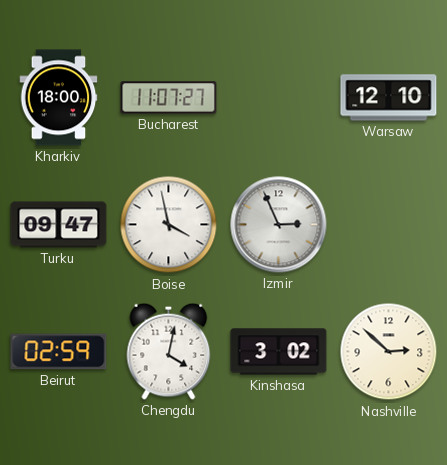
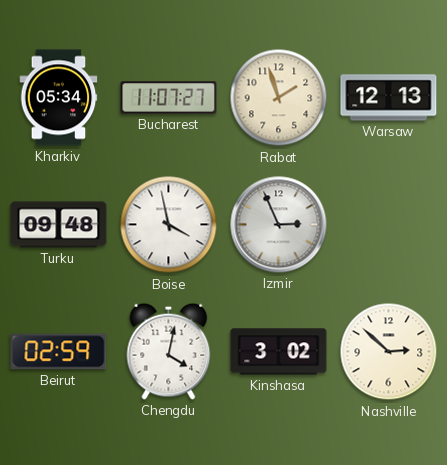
Kharkiv: 18:00 -> 05:34
Rabat: none -> 1:57
Warsaw: 12:10 -> 12:13
Turku: 09:47 -> 09:48
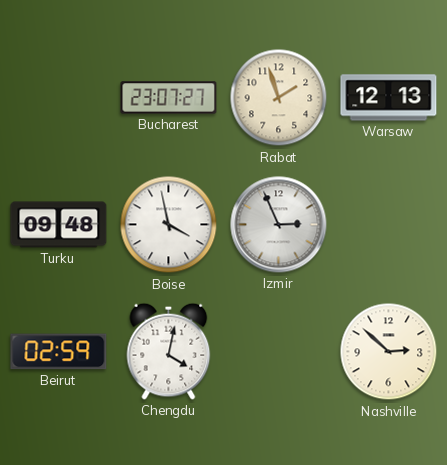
Kharkiv: 05:34 -> none
Bucharest: 11:07 -> 23:07
Kinshasa: 3:02 -> none
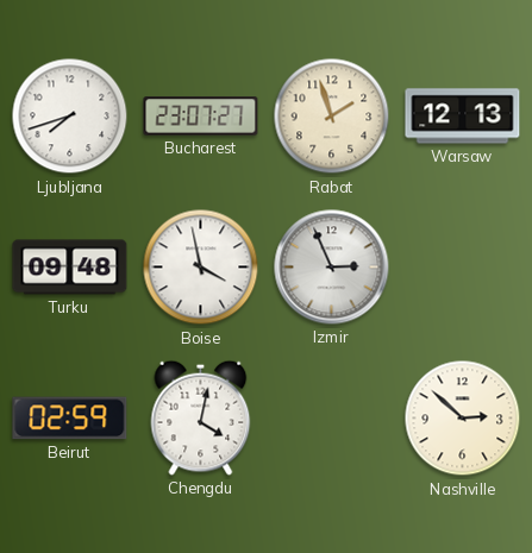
Ljubljana: none -> 7:42
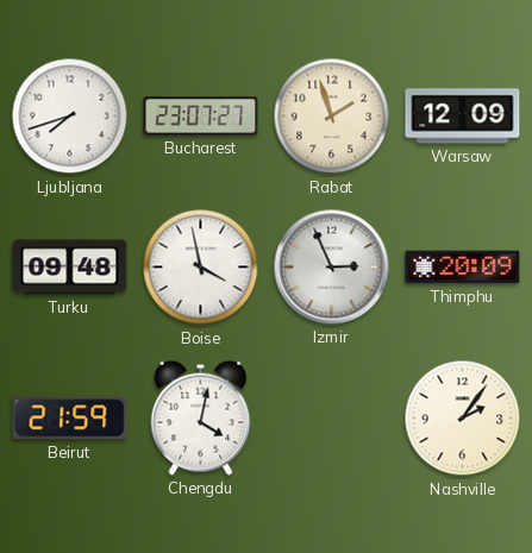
Warsaw: 12:13 -> 12:09
Thimphu: none -> 20:09
Beirut: 02:59 -> 21:59
Nashville: 2:52 -> 2:06
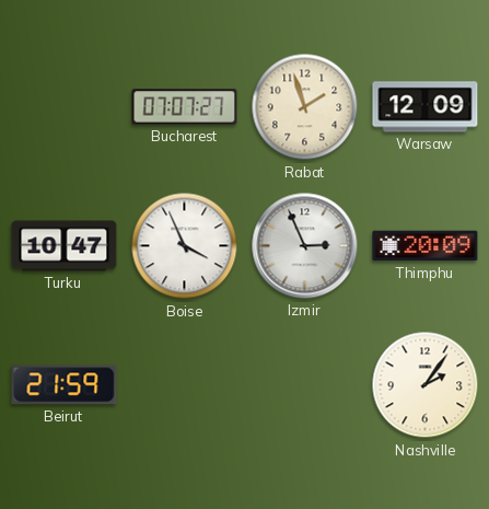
Ljubljana: 7:42 -> none
Bucharest: 23:07 -> 07:07
Turku: 09:48 -> 10:47
Boise: 3:58 -> 3:56
Chengdu: 4:02 -> none
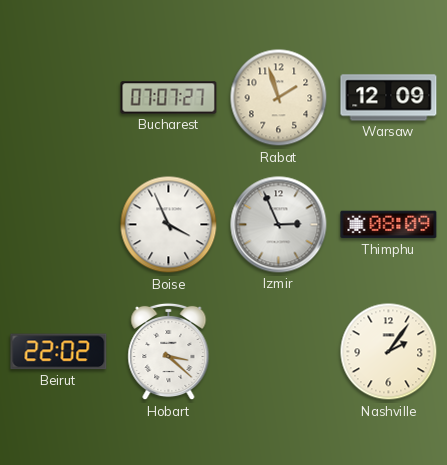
Turku: 10:47 -> none
Thimphu: 20:09 -> 08:09
Beirut: 21:59 -> 22:02
Hobart: none -> 3:22
